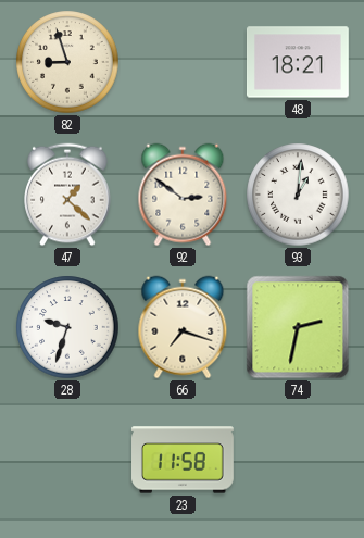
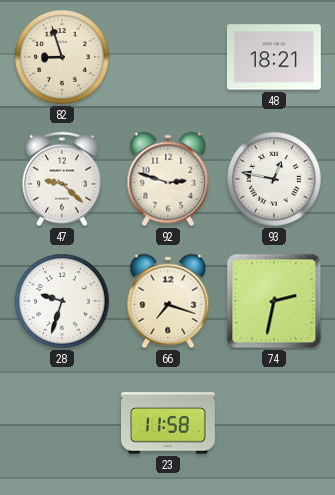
47: 1:22 -> 9:22
92: 2:51 -> 2:48
93: 1:01 -> 12:47
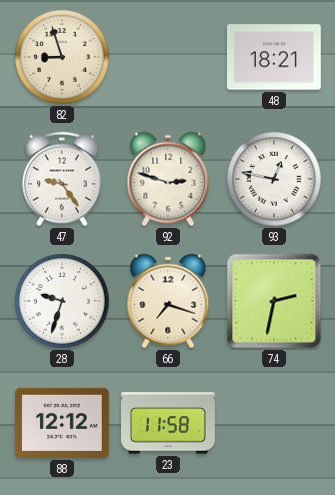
47: 9:22 -> 9:24
88: none -> 12:12
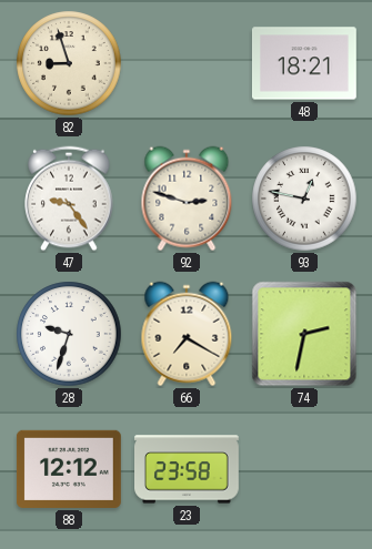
66: 7:18 -> 7:20
23: 11:58 -> 23:58
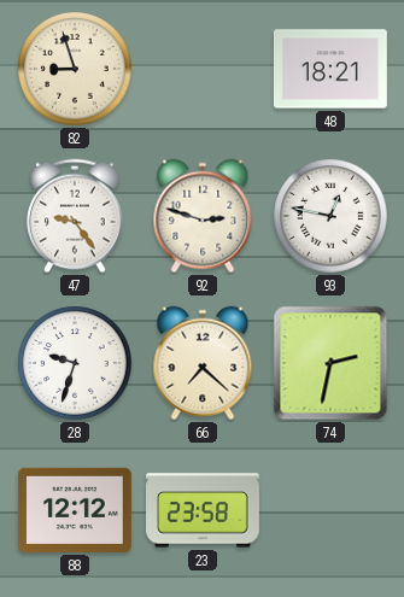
66: 7:20 -> 7:22
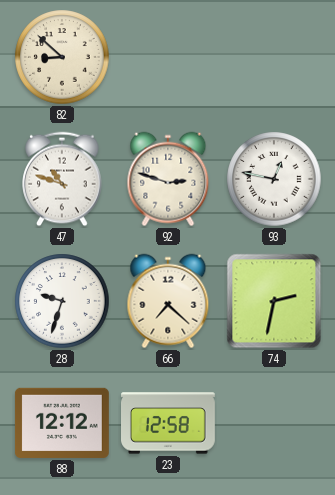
82: 8:57 -> 8:52
48: 18:21 -> none
47: 9:24 -> 10:48
23: 23:58 -> 12:58
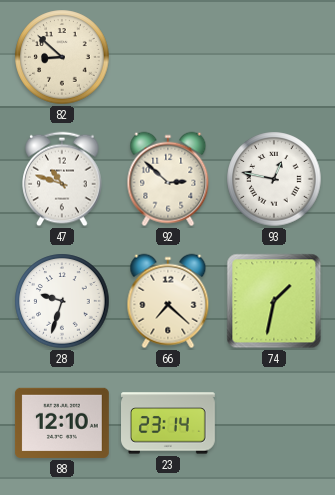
92: 2:48 -> 2:52
74: 2:32 -> 1:32
88: 12:12 -> 12:10
23: 12:58 -> 23:14
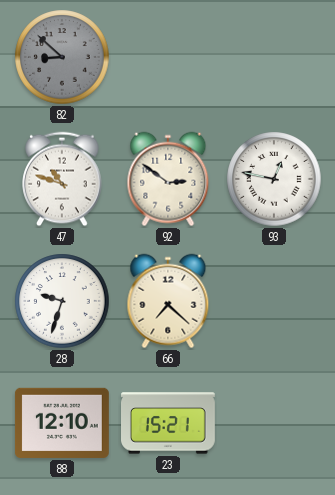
82 dial: cream -> grey
92: 2:52 -> 2:51
74: 1:32 -> none
23: 23:14 -> 15:21
